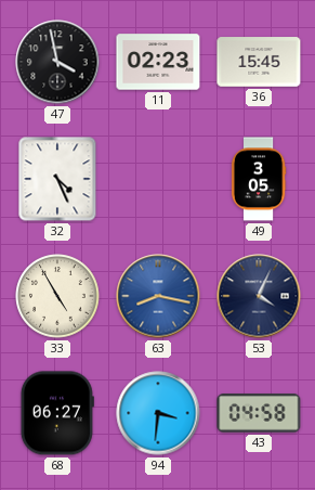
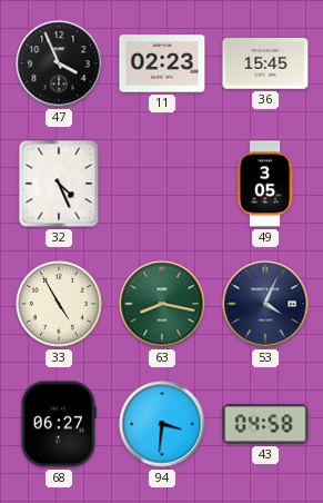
47: 3:58 -> 3:56
63 dial: blue -> green
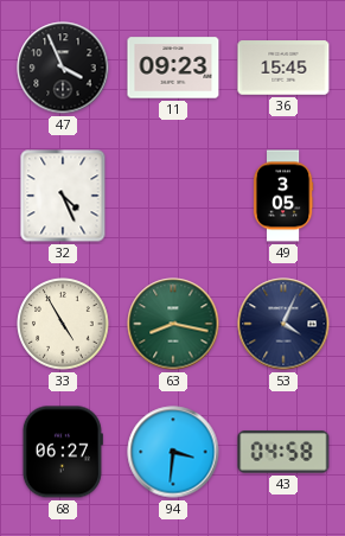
11: 02:23 -> 09:23
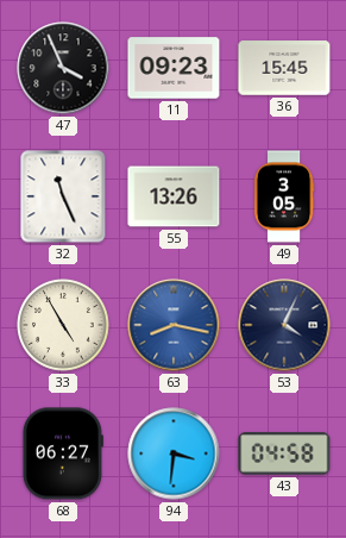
32: 4:26 -> 11:26
55: none -> 13:26
63 dial: green -> blue
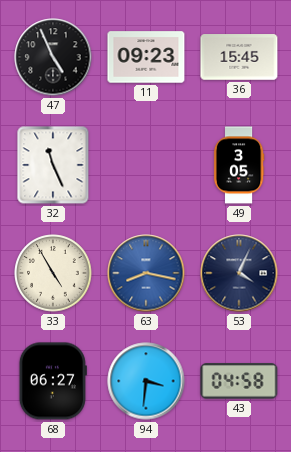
47: 3:56 -> 4:56
55: 13:26 -> none
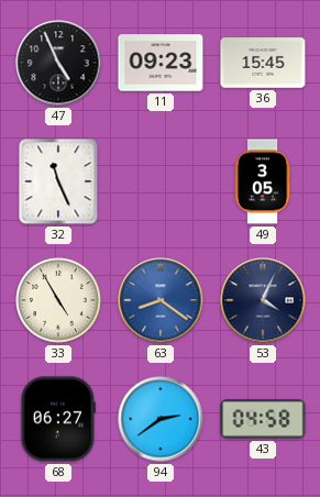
63: 8:17 -> 8:21
94: 3:31 -> 2:39
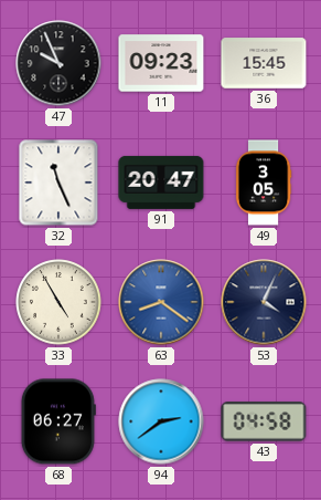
47: 4:56 -> 9:56
91: none -> 20:47
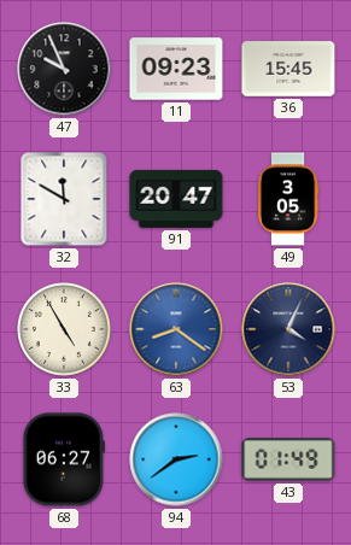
32: 11:26 -> 11:50
43: 04:58 -> 01:49
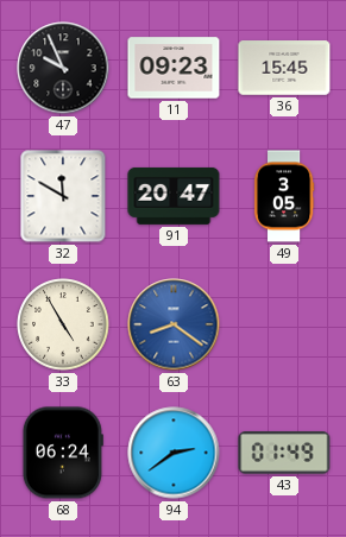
53: 4:04 -> none
68: 06:27 -> 06:24
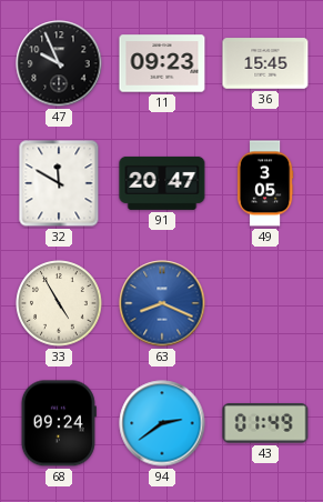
63: 8:21 -> 8:19
68: 06:24 -> 09:24
